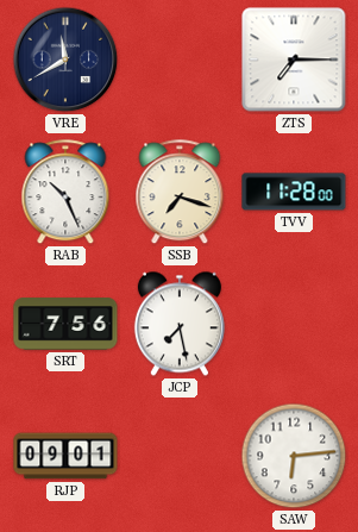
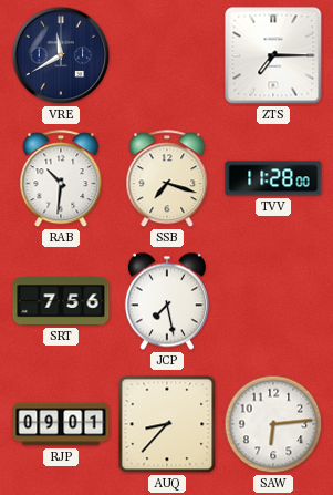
RAB: 10:26 -> 10:31
AUQ: none -> 8:37
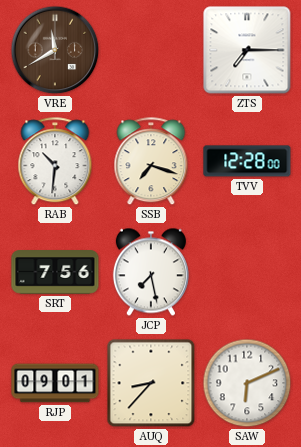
VRE dial: navy -> brown
TVV: 11:28 -> 12:28
SAW: 6:14 -> 6:11
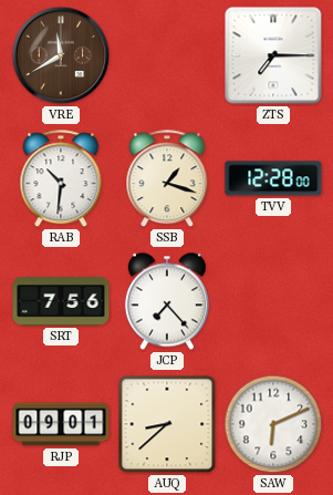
SSB: 7:18 -> 1:18
JCP: 7:28 -> 7:23
AUQ: 8:37 -> 8:38
